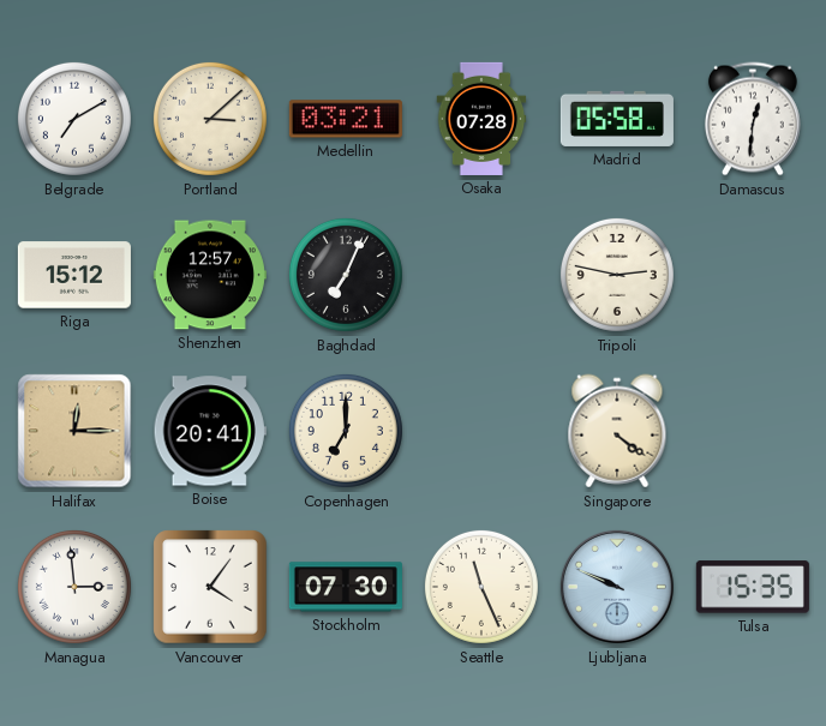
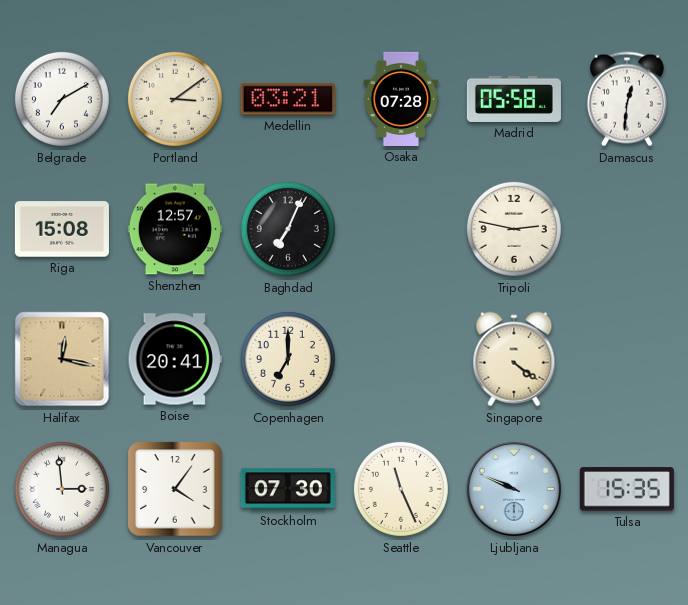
Portland: 3:08 -> 3:09
Riga: 15:12 -> 15:08
Halifax: 12:15 -> 12:17
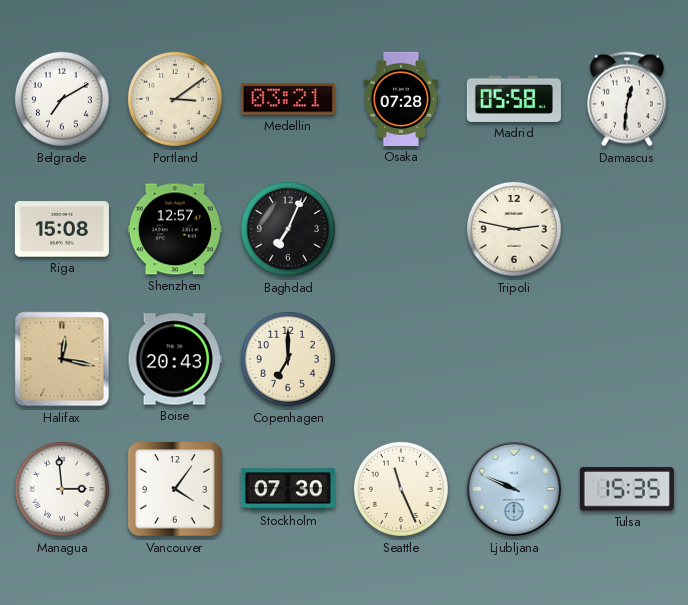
Boise: 20:41 -> 20:43
Singapore: 4:21 -> none
